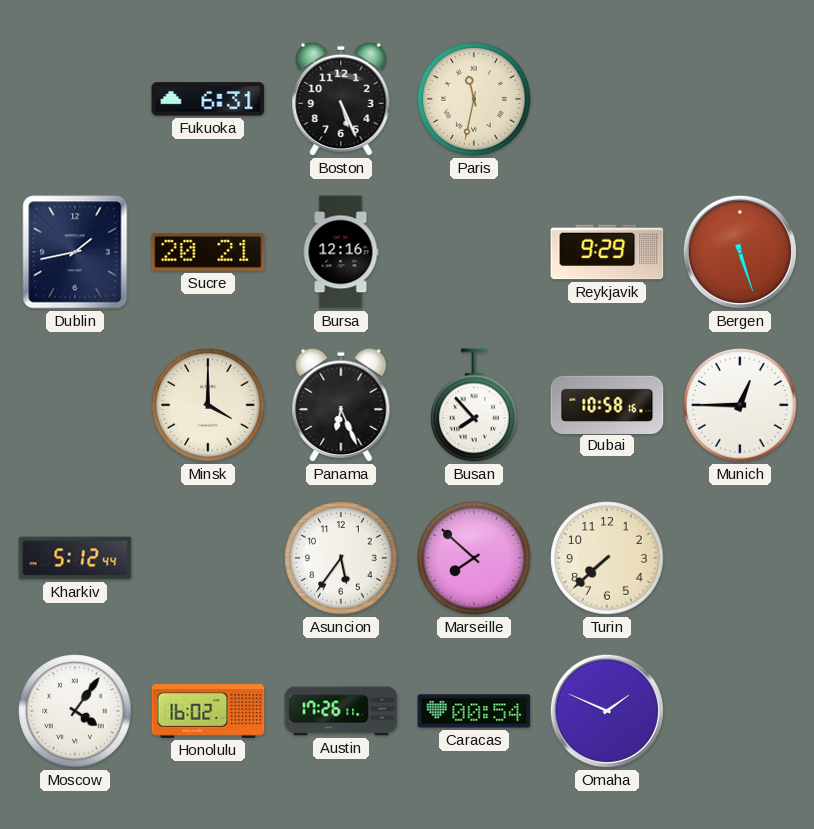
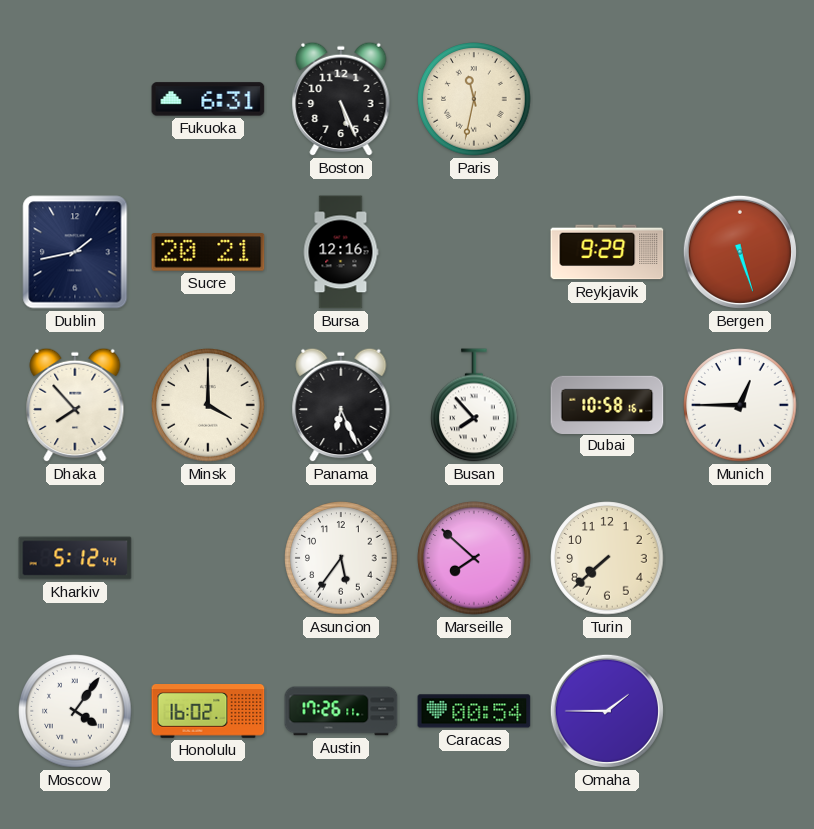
Dhaka: none -> 7:53
Omaha: 1:49 -> 1:45
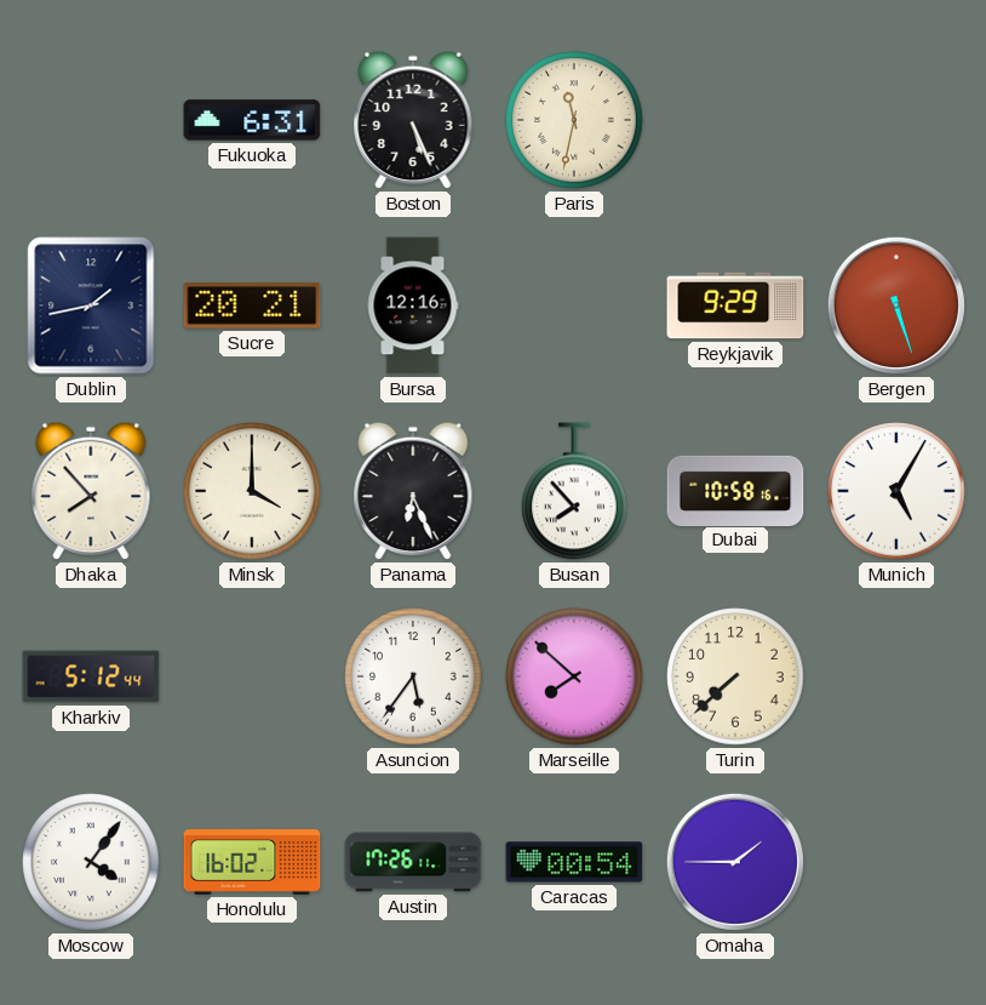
Munich: 12:45 -> 5:05
